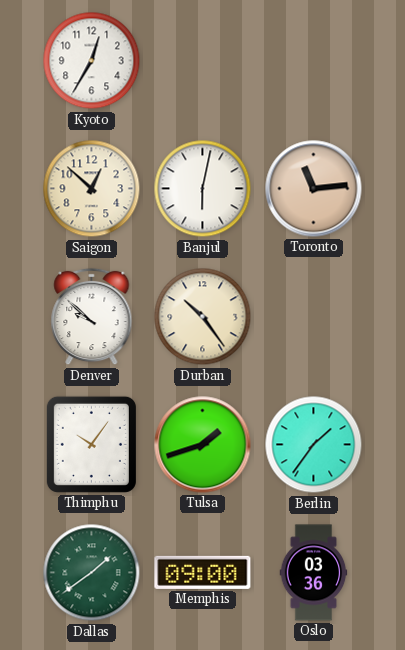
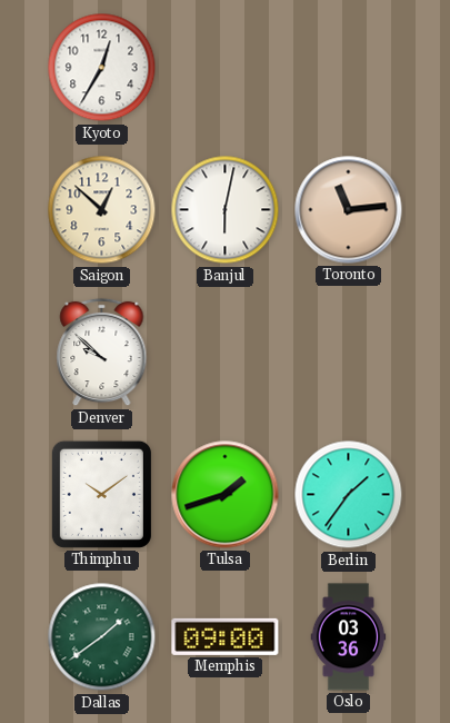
Durban: 10:24 -> none
Thimphu: 10:06 -> 10:09
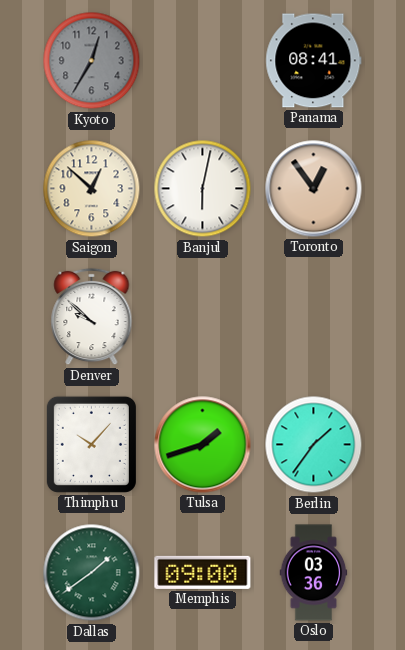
Kyoto dial: white -> grey
Panama: none -> 08:41
Toronto: 11:14 -> 12:54
Thimphu: 10:09 -> 10:07
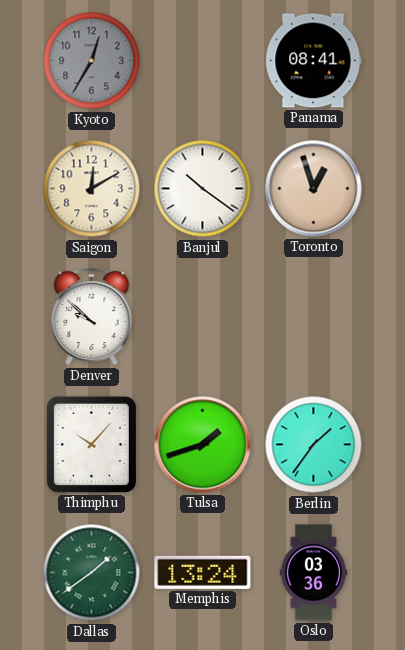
Saigon: 12:52 -> 12:10
Banjul: 6:02 -> 10:21
Toronto: 12:54 -> 12:57
Memphis: 09:00 -> 13:24
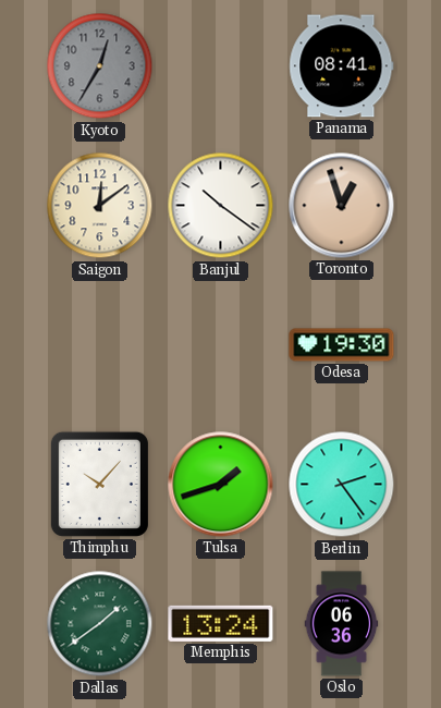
Saigon: 12:10 -> 12:09
Denver: 9:52 -> none
Odesa: none -> 19:30
Berlin: 1:36 -> 2:24
Oslo: 03:36 -> 06:36
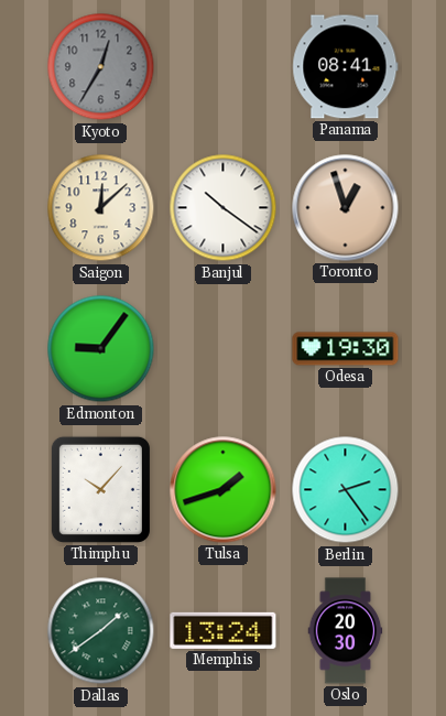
Saigon: 12:09 -> 12:08
Edmonton: none -> 9:06
Oslo: 06:36 -> 20:30
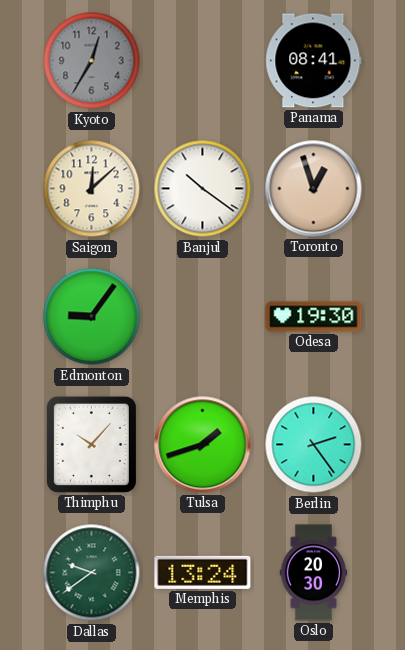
Dallas: 1:39 -> 9:39
